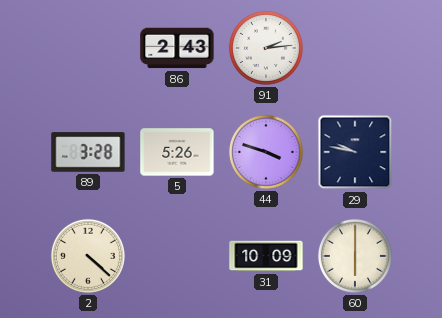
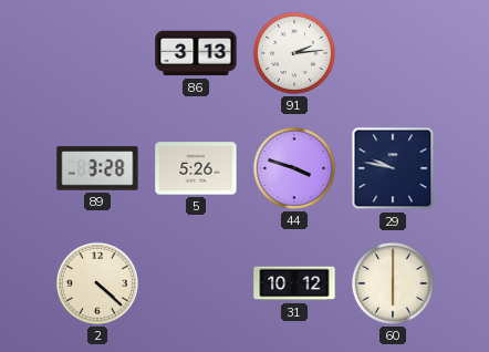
86: 2:43 -> 3:13
31: 10:09 -> 10:12
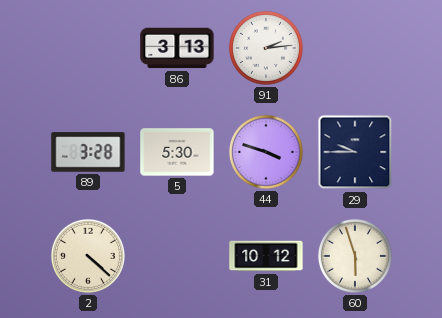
5: 5:26 -> 5:30
29: 9:47 -> 9:45
60: 6:00 -> 5:57
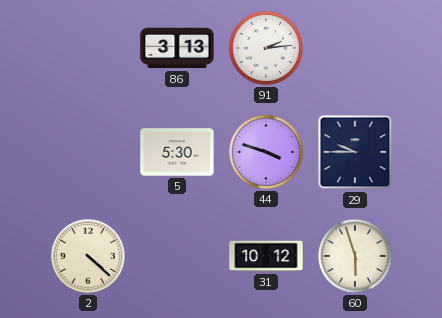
89: 3:28 -> none
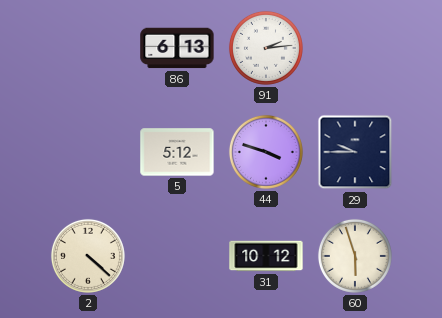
86: 3:13 -> 6:13
5: 5:30 -> 5:12
